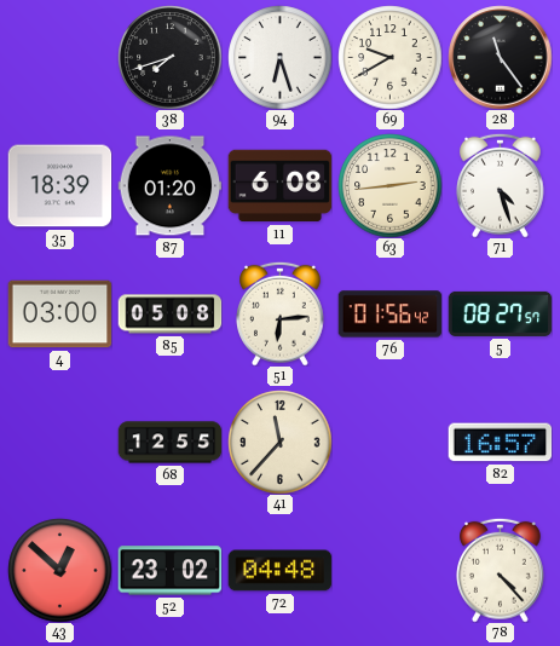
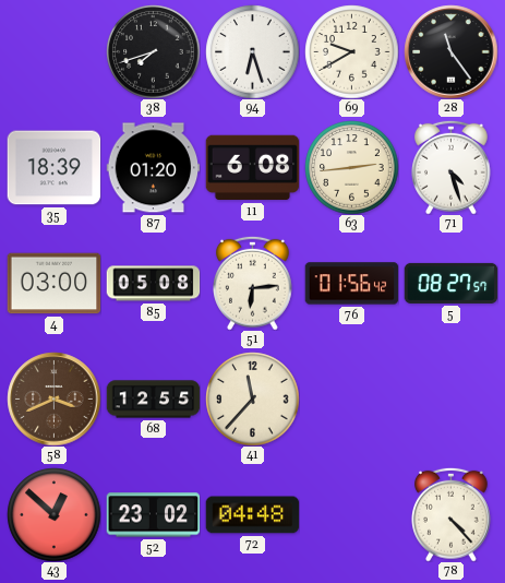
58: none -> 3:41
82: 16:57 -> none
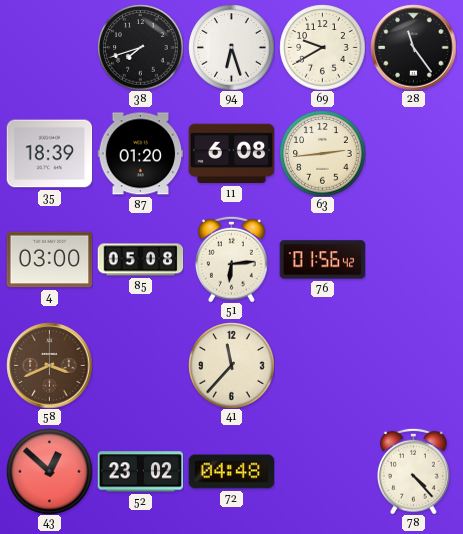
71: 4:27 -> none
5: 08:27 -> none
68: 12:55 -> none
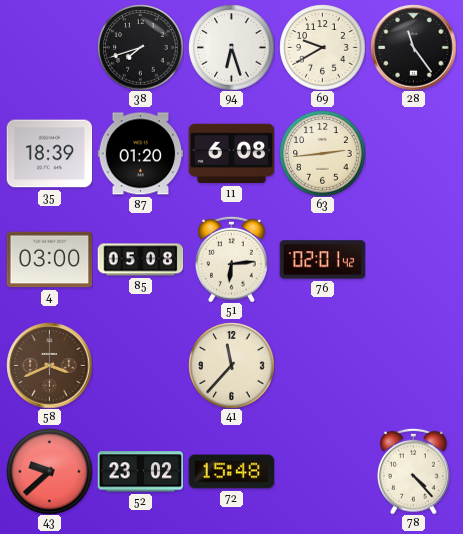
76: 01:56 -> 02:01
43: 12:52 -> 9:38
72: 04:48 -> 15:48
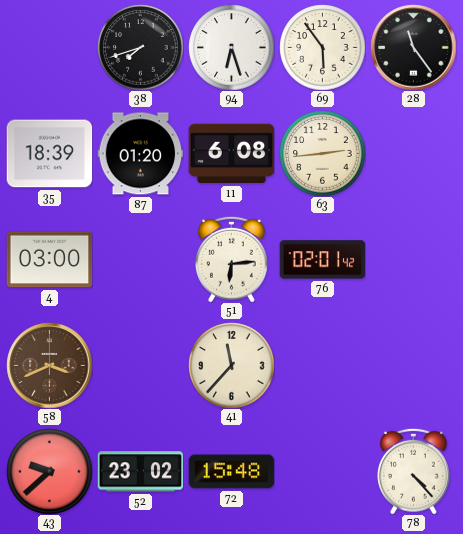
69: 9:40 -> 5:54
85: 05:08 -> none
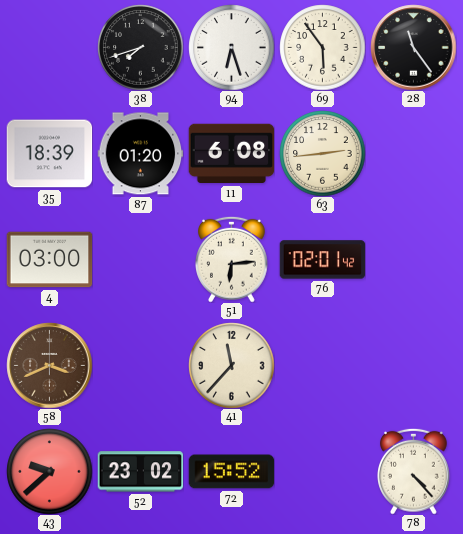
72: 15:48 -> 15:52
